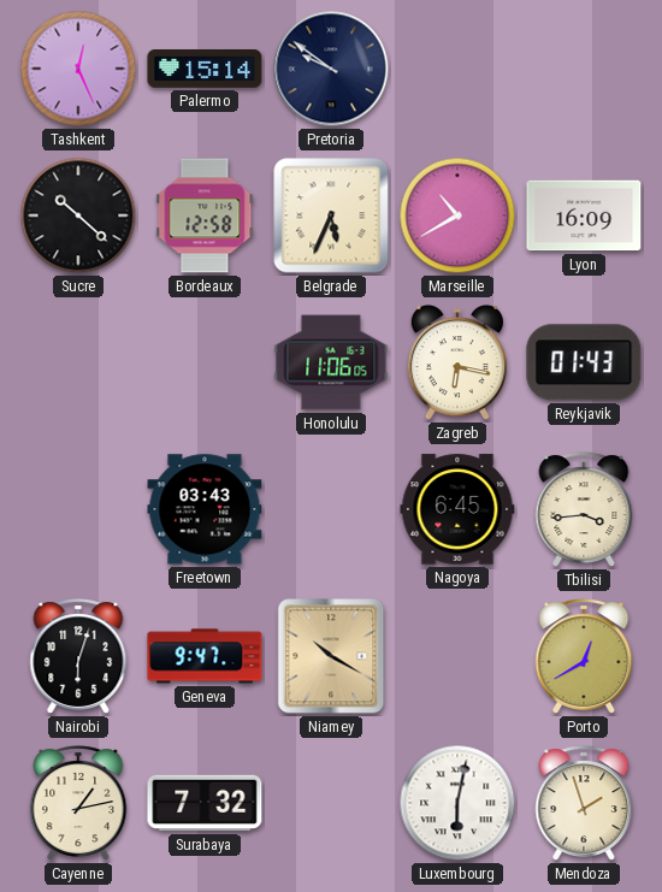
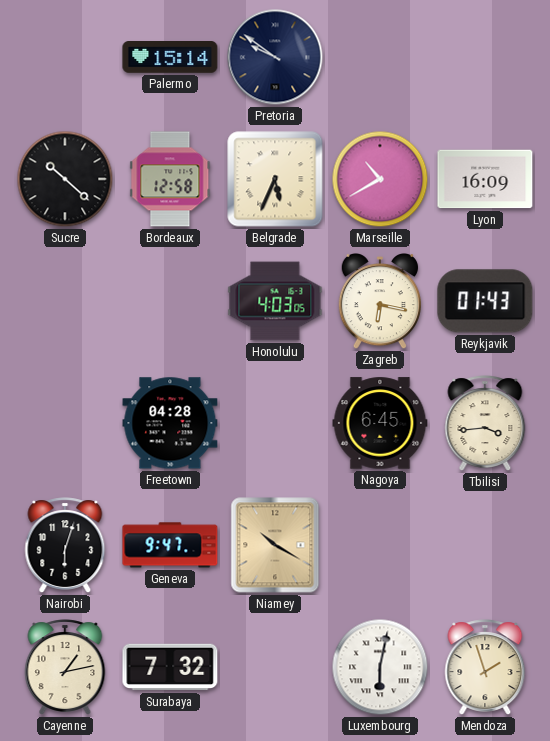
Tashkent: 12:26 -> none
Honolulu: 11:06 -> 4:03
Freetown: 03:43 -> 04:28
Porto: 12:40 -> none
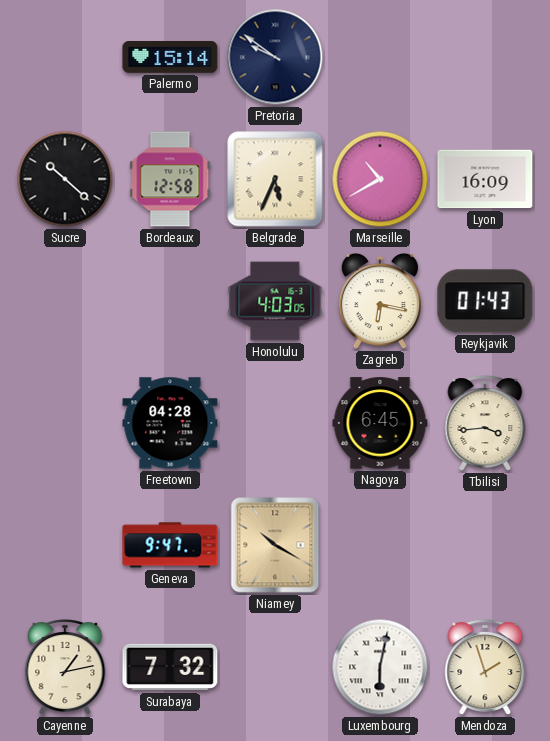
Nairobi: 6:03 -> none
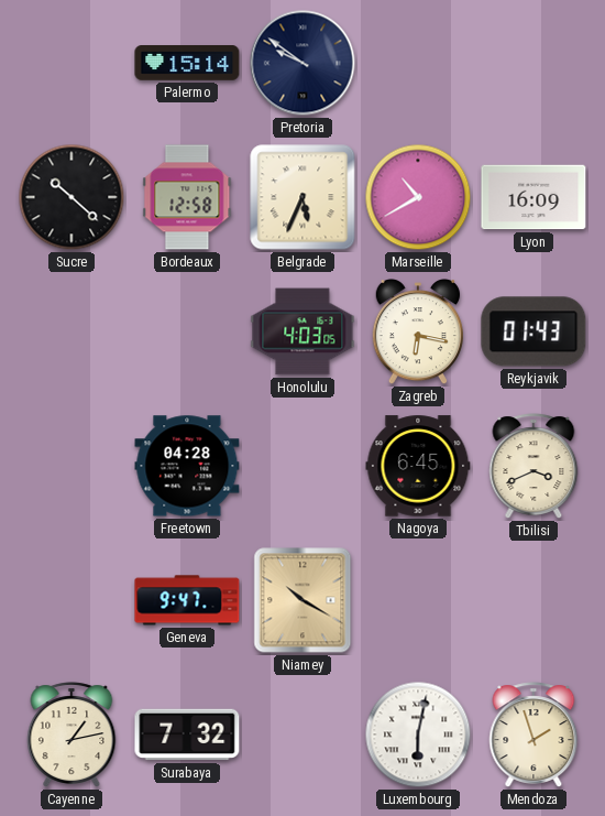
Tbilisi: 3:44 -> 3:41
